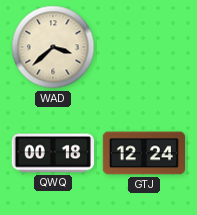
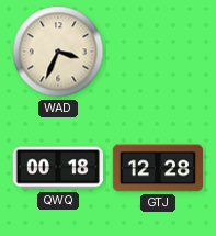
WAD: 3:38 -> 3:34
GTJ: 12:24 -> 12:28
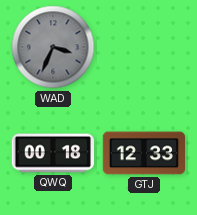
WAD dial: cream -> grey
GTJ: 12:28 -> 12:33
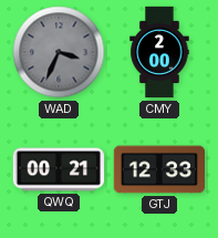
CMY: none -> 2:00
QWQ: 00:18 -> 00:21
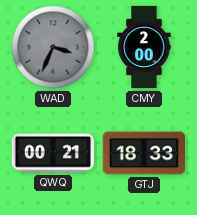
GTJ: 12:33 -> 18:33
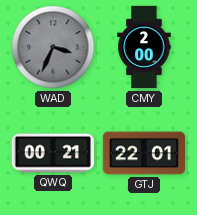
GTJ: 18:33 -> 22:01
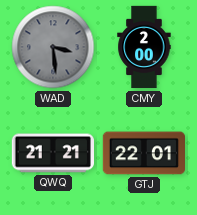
WAD: 3:34 -> 3:29
QWQ: 00:21 -> 21:21
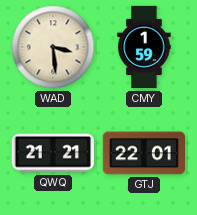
WAD dial: grey -> cream
CMY: 2:00 -> 1:59
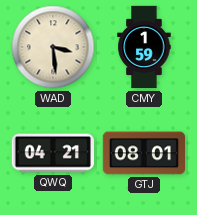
QWQ: 21:21 -> 04:21
GTJ: 22:01 -> 08:01
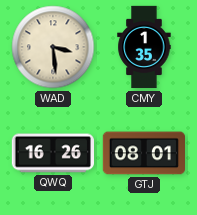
CMY: 1:59 -> 1:35
QWQ: 04:21 -> 16:26
